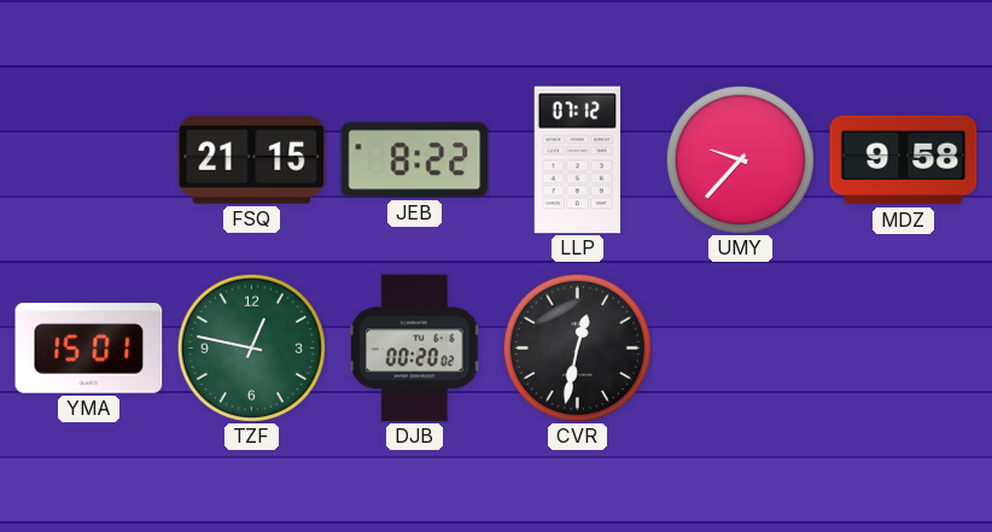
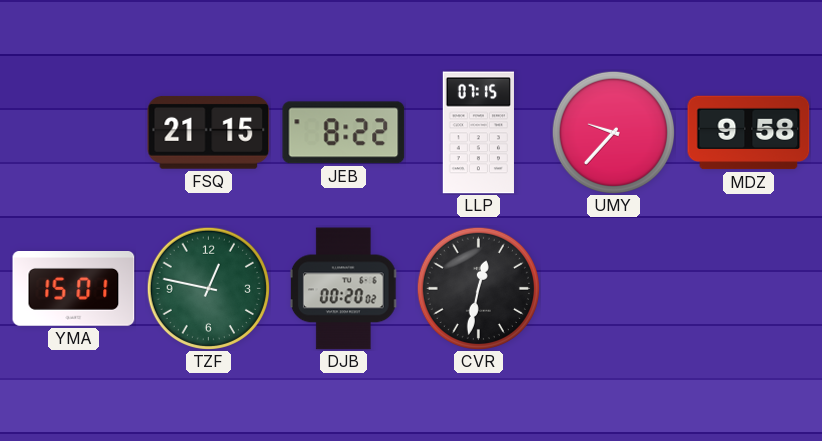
LLP: 07:12 -> 07:15
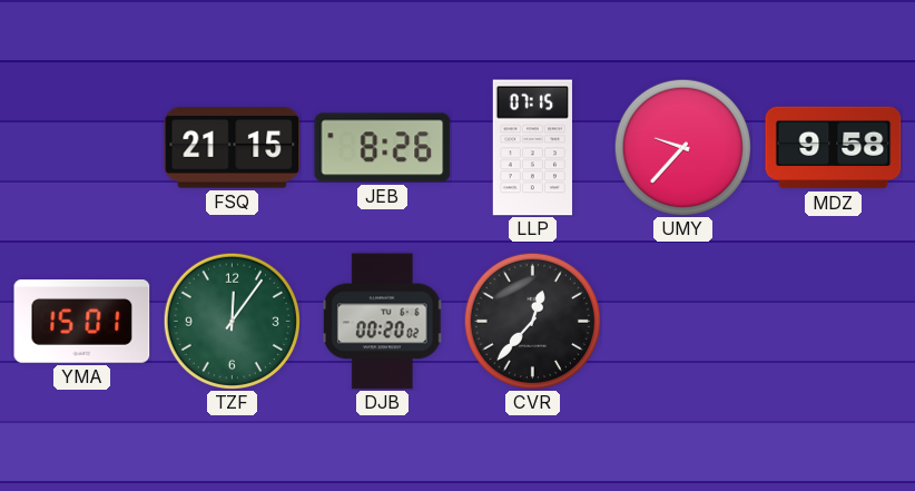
JEB: 8:22 -> 8:26
TZF: 12:47 -> 12:06
CVR: 12:32 -> 12:37
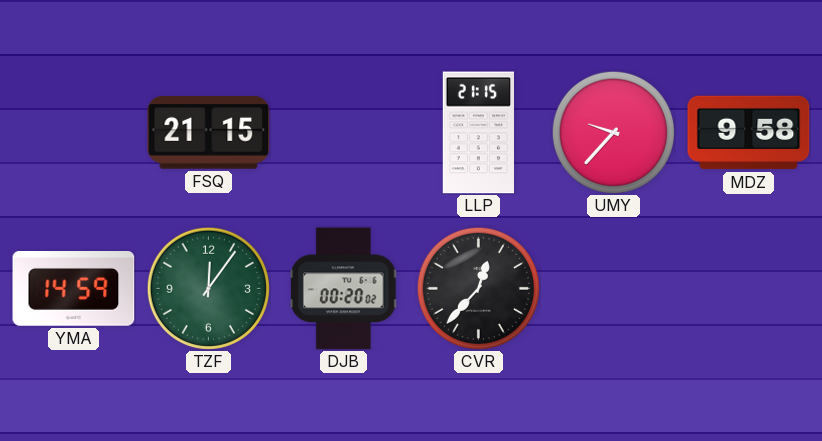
JEB: 8:26 -> none
LLP: 07:15 -> 21:15
YMA: 15:01 -> 14:59
